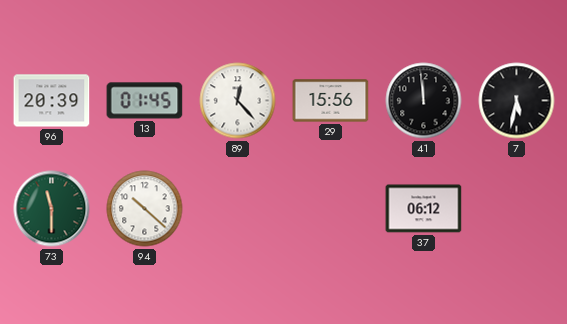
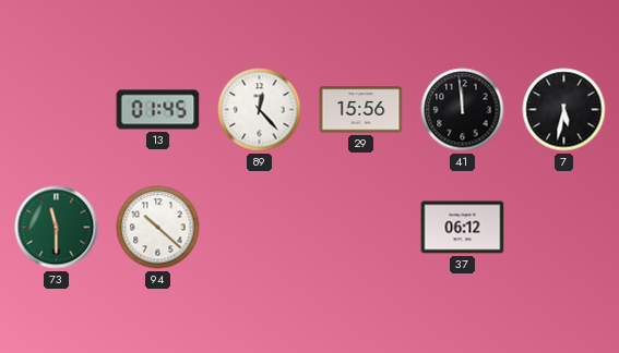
96: 20:39 -> none
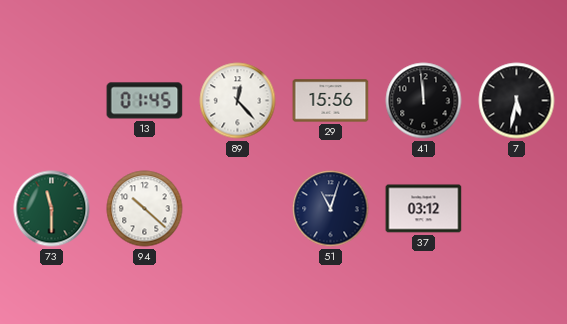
51: none -> 11:03
37: 06:12 -> 03:12
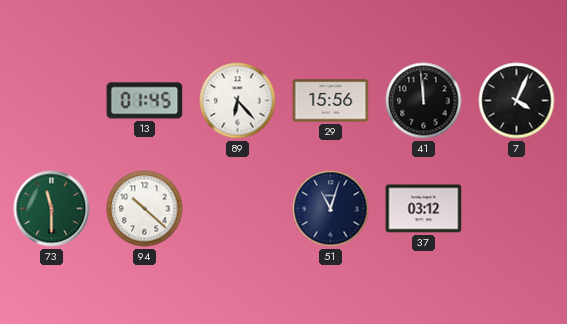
89: 12:23 -> 6:23
7: 5:32 -> 4:04
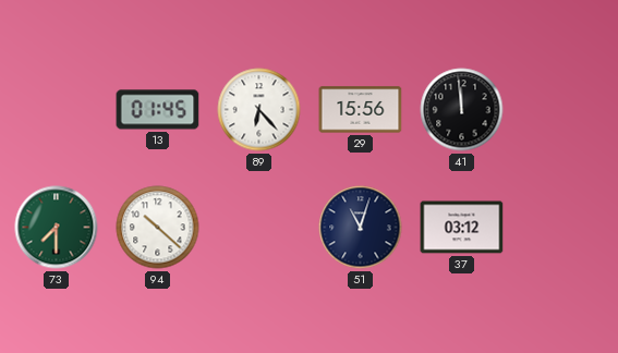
7: 4:04 -> none
73: 11:30 -> 7:30
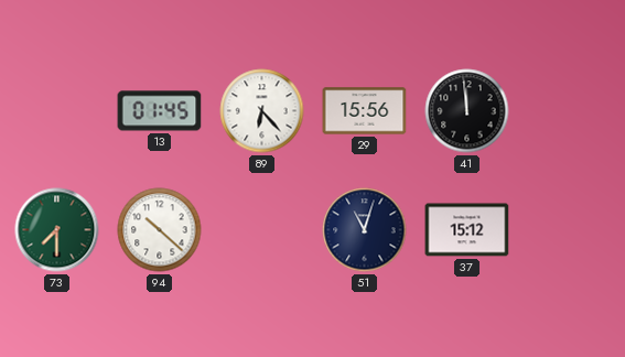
37: 03:12 -> 15:12
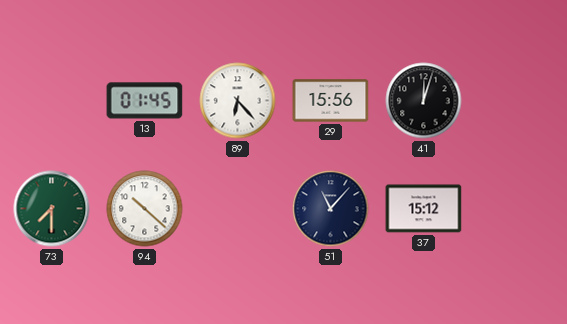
41: 11:59 -> 12:03
51: 11:03 -> 11:07
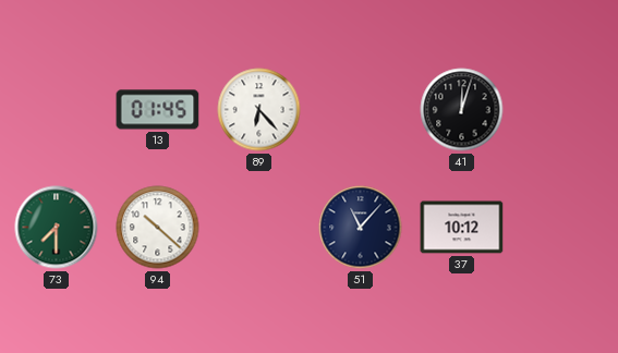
29: 15:56 -> none
37: 15:12 -> 10:12
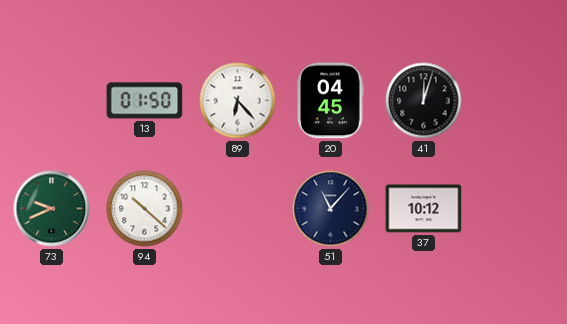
13: 01:45 -> 01:50
20: none -> 04:45
73: 7:30 -> 9:41
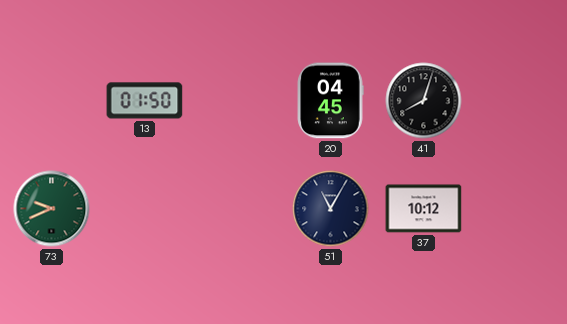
89: 6:23 -> none
41: 12:03 -> 8:03
94: 10:22 -> none
51: 11:07 -> 11:05
